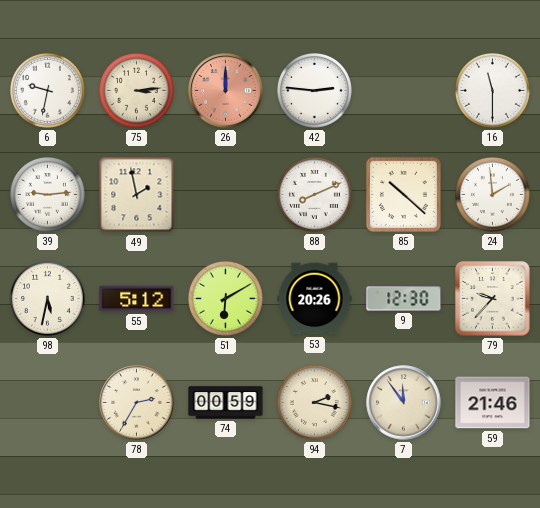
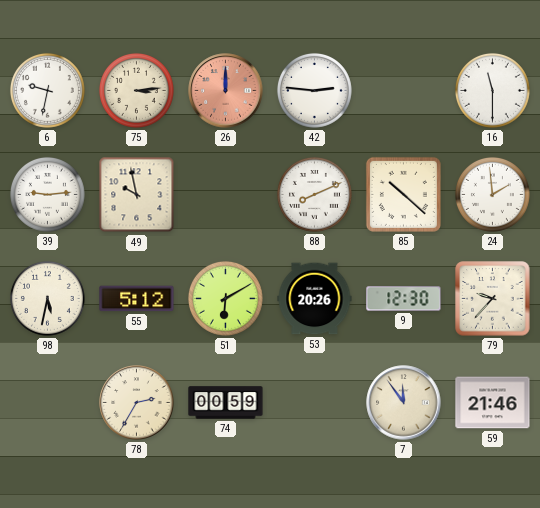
49: 1:58 -> 9:58
94: 2:17 -> none
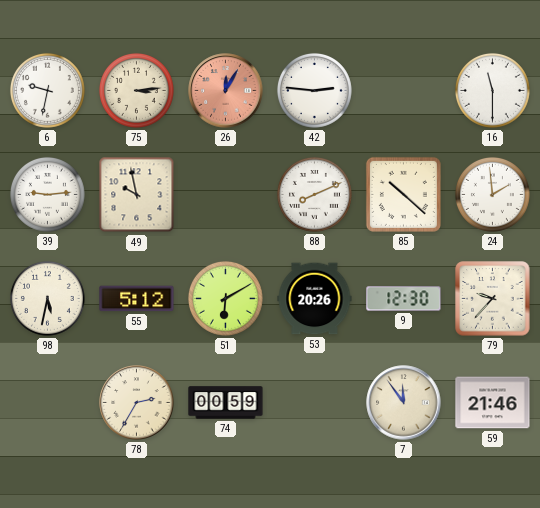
26: 12:00 -> 12:05
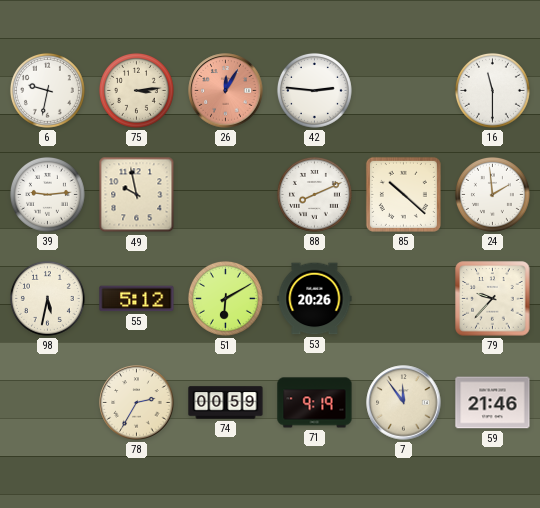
9: 12:30 -> none
71: none -> 9:19
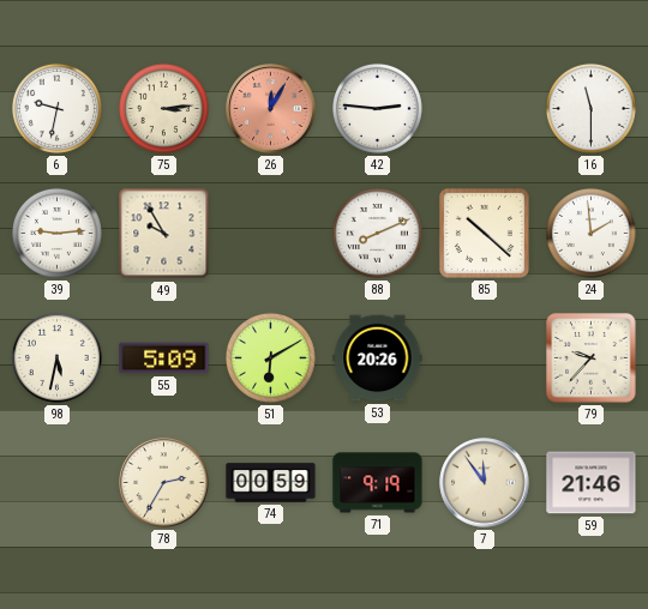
49: 9:58 -> 9:55
55: 5:12 -> 5:09
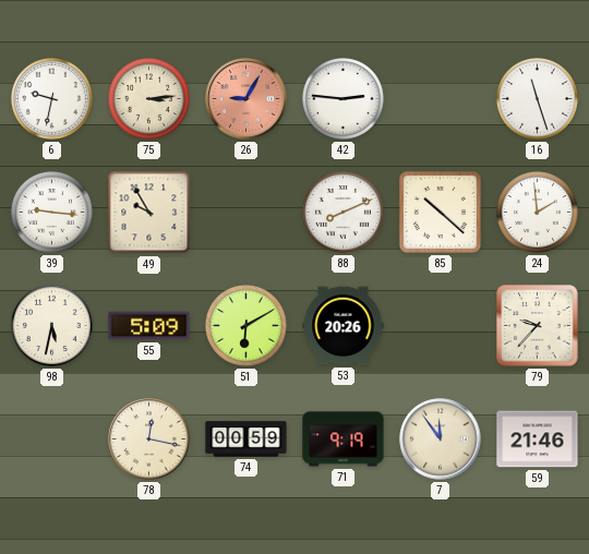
26: 12:05 -> 9:05
16: 11:30 -> 11:27
39: 9:14 -> 9:16
78: 2:35 -> 12:17
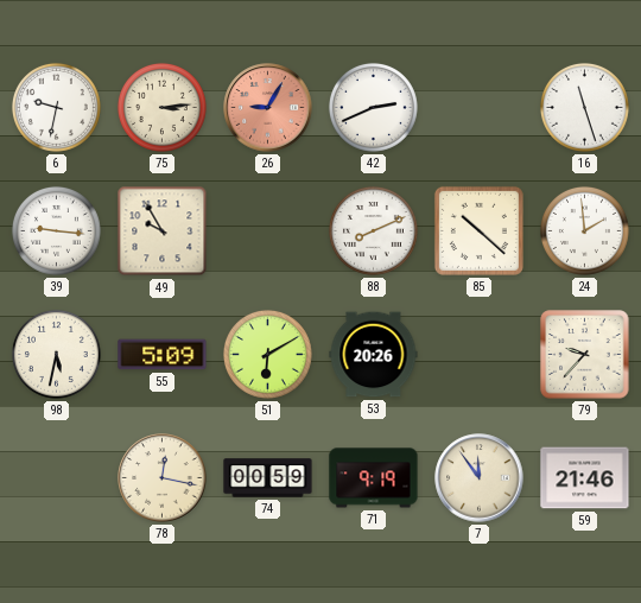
42: 2:46 -> 2:41
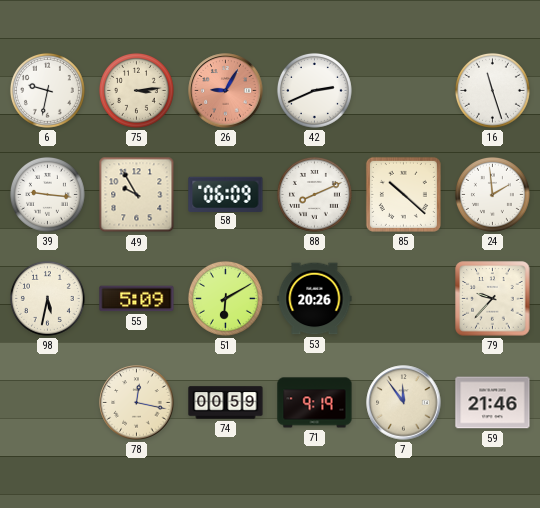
58: none -> 06:09
